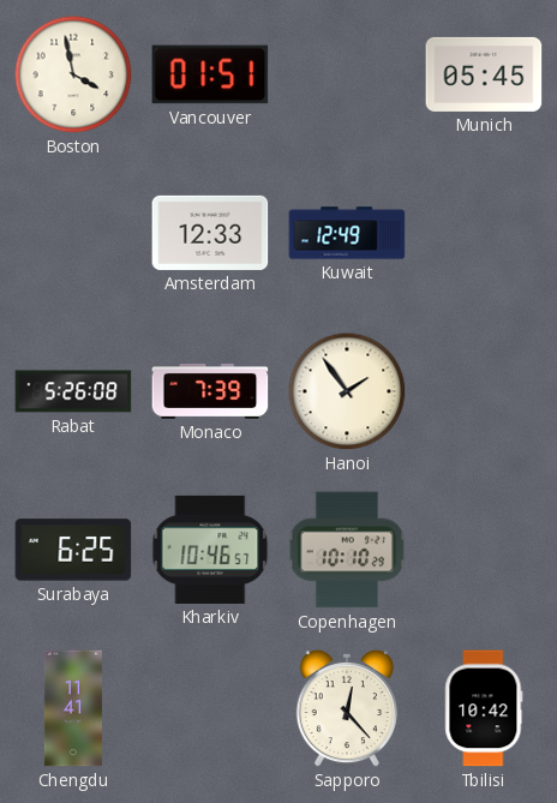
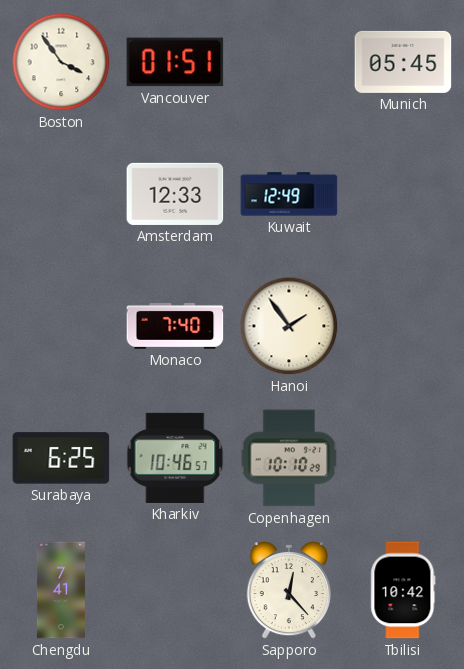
Boston: 3:58 -> 3:54
Rabat: 5:26 -> none
Monaco: 7:39 -> 7:40
Chengdu: 11:41 -> 7:41
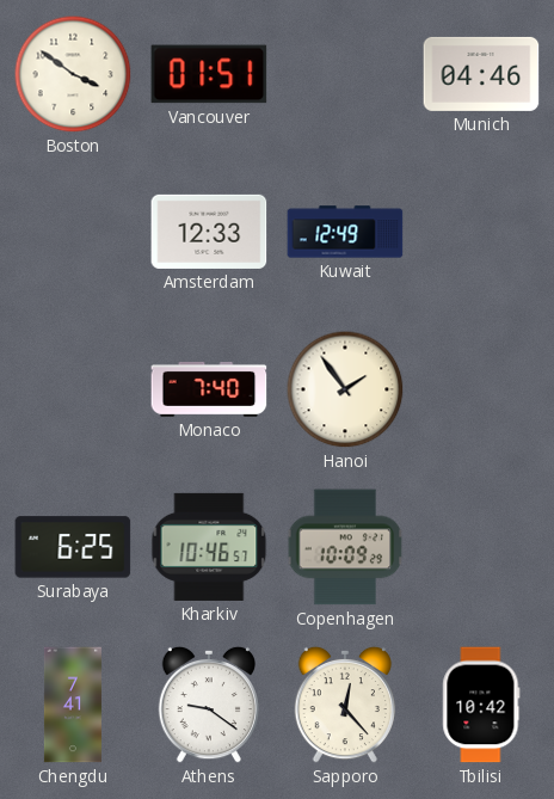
Boston: 3:54 -> 3:51
Munich: 05:45 -> 04:46
Copenhagen: 10:10 -> 10:09
Athens: none -> 9:21
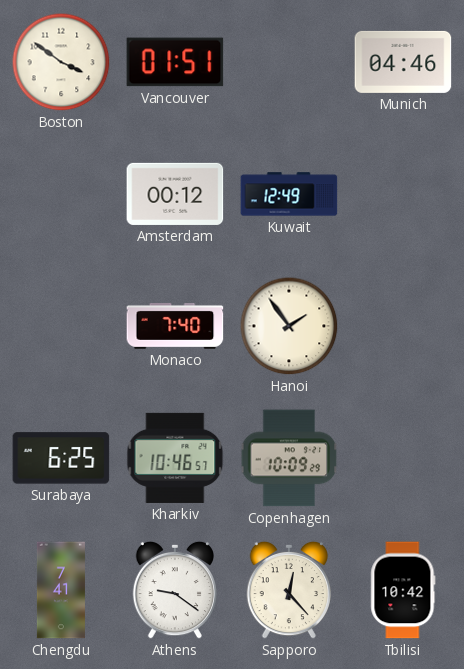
Amsterdam: 12:33 -> 00:12
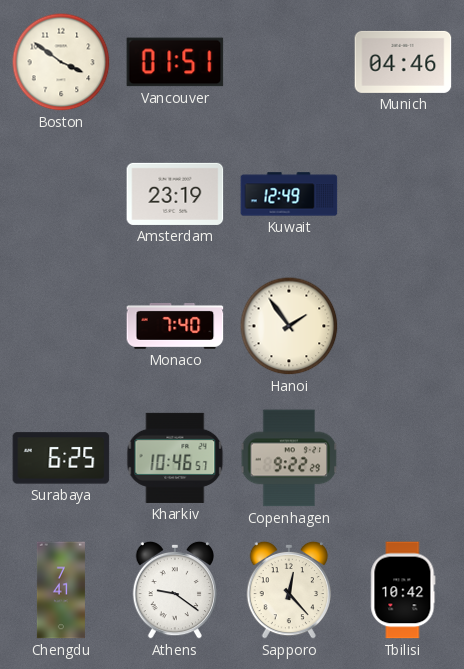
Amsterdam: 00:12 -> 23:19
Copenhagen: 10:09 -> 9:22
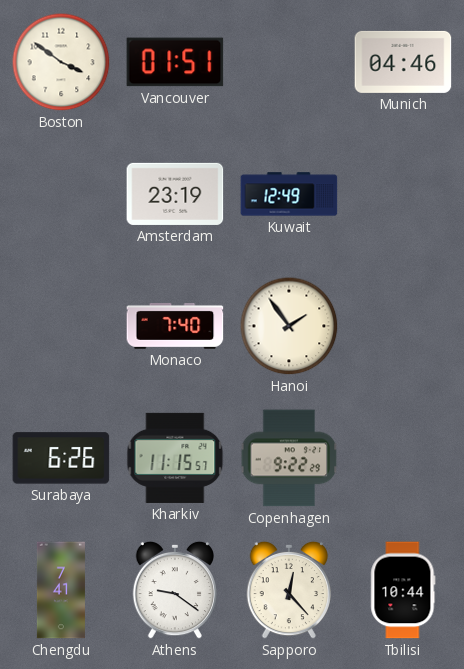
Surabaya: 6:25 -> 6:26
Kharkiv: 10:46 -> 11:15
Tbilisi: 10:42 -> 10:44
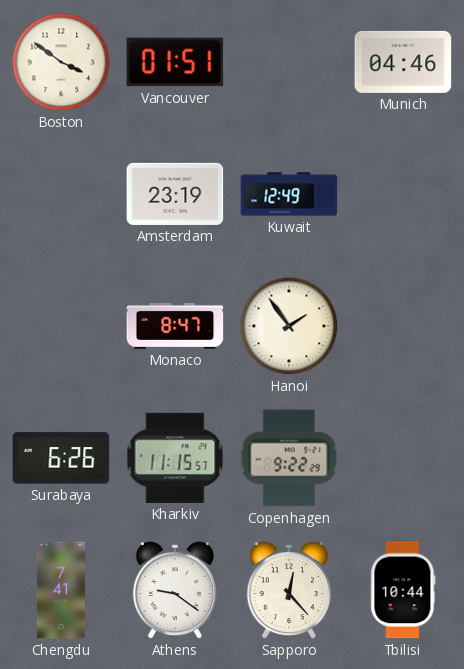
Monaco: 7:40 -> 8:47
